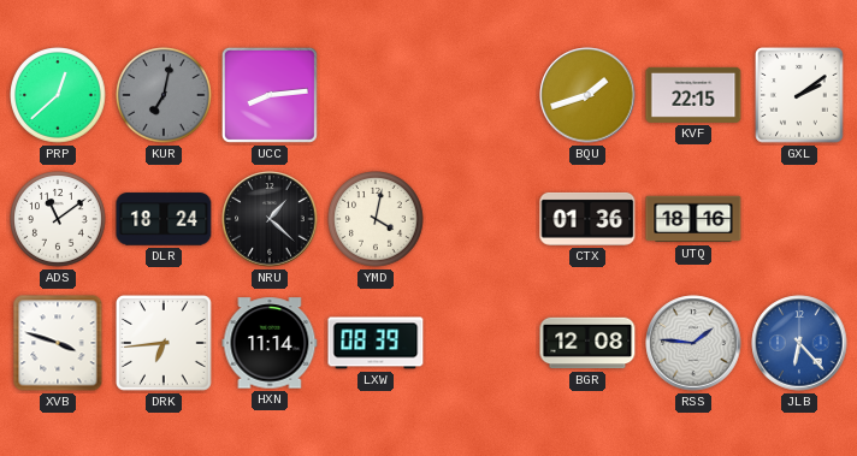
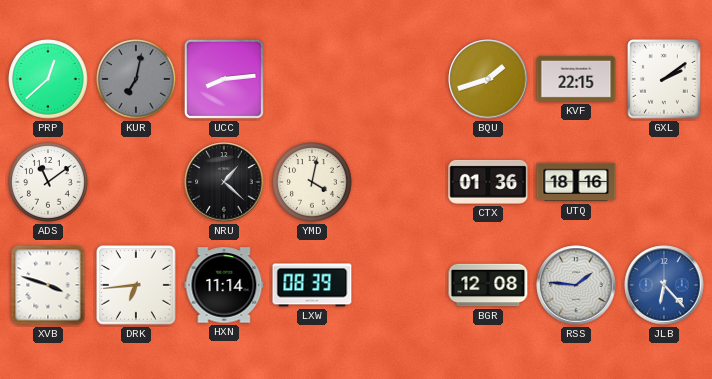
DLR: 18:24 -> none
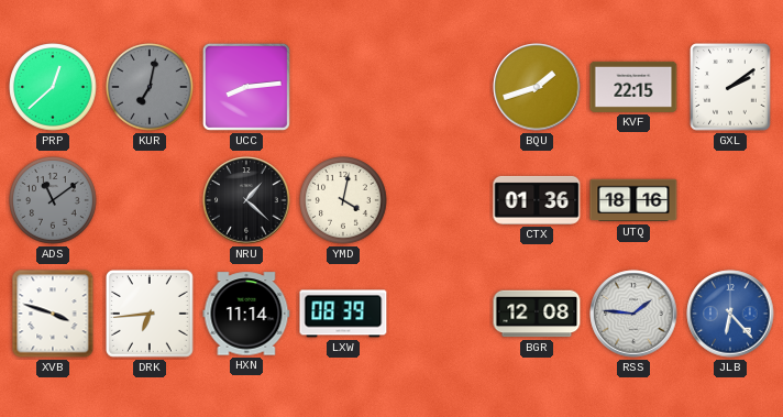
ADS dial: white -> grey
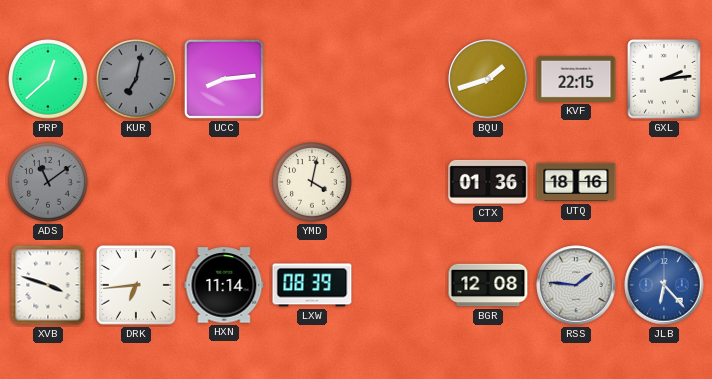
GXL: 2:09 -> 2:14
NRU: 1:22 -> none
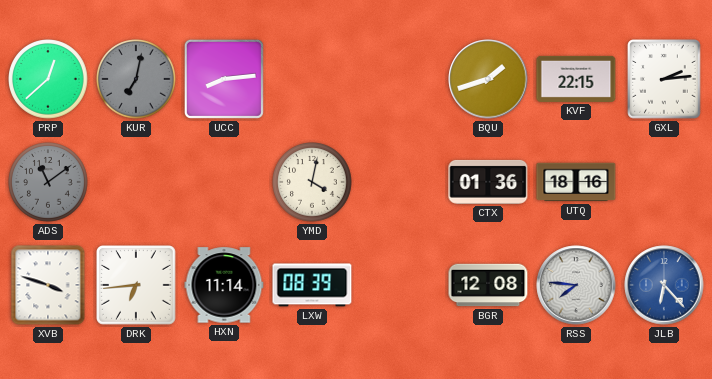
RSS: 1:46 -> 7:46
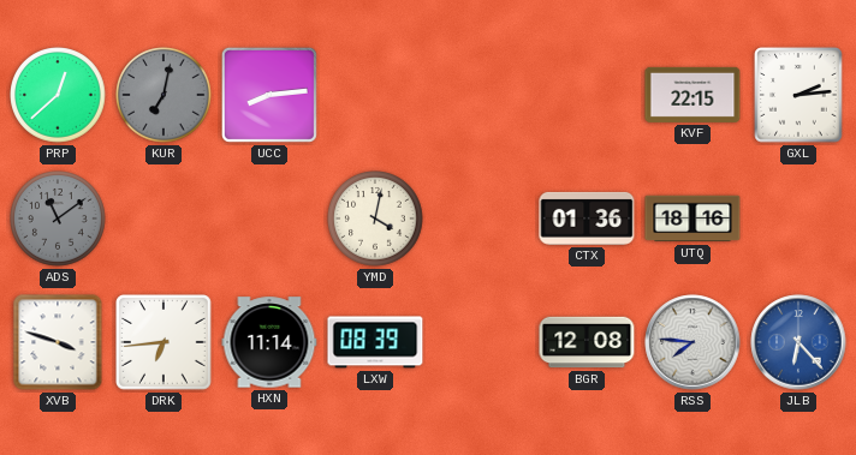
BQU: 1:42 -> none
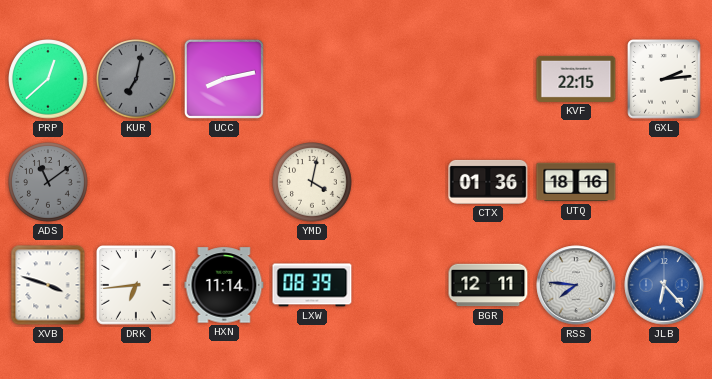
UCC: 8:14 -> 8:13
BGR: 12:08 -> 12:11
